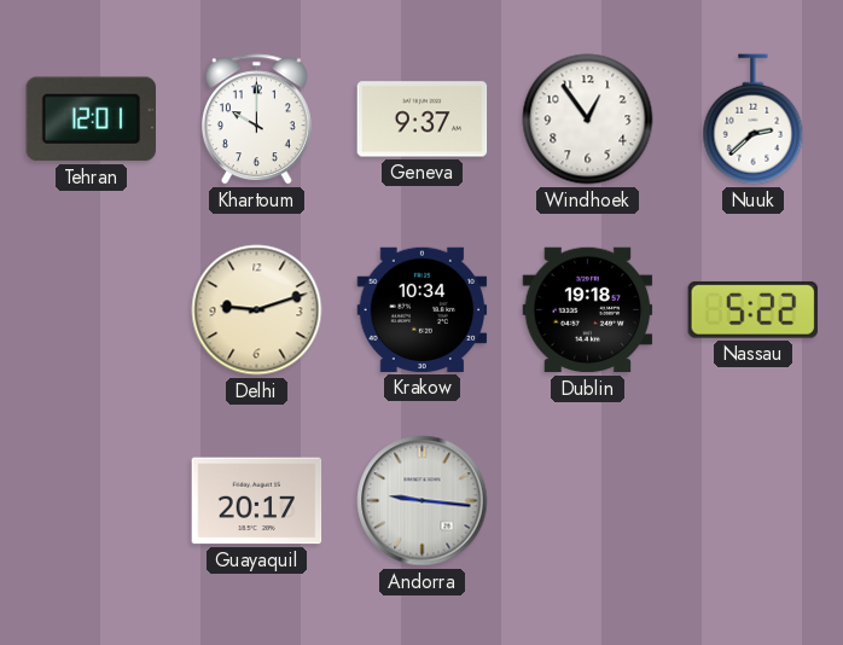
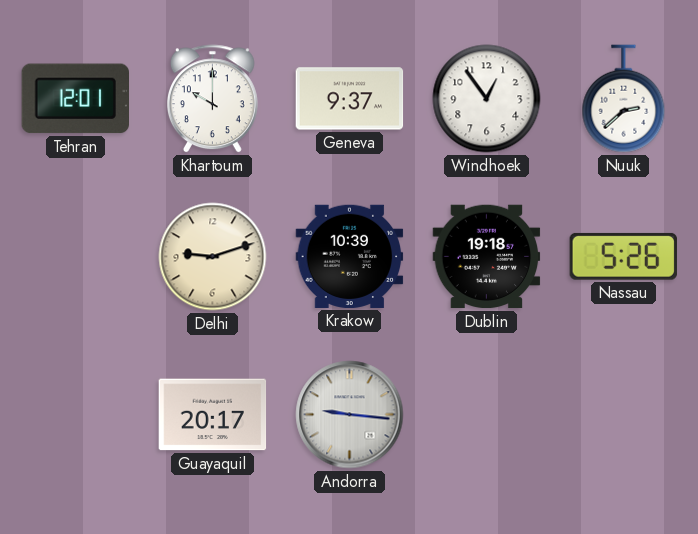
Krakow: 10:34 -> 10:39
Nassau: 5:22 -> 5:26
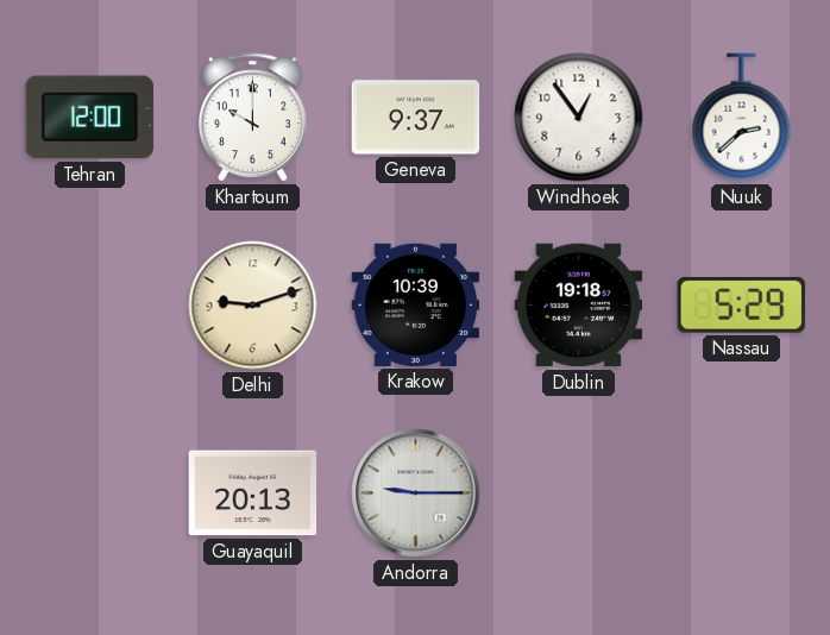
Tehran: 12:01 -> 12:00
Nassau: 5:26 -> 5:29
Guayaquil: 20:17 -> 20:13
Andorra: 9:16 -> 9:15
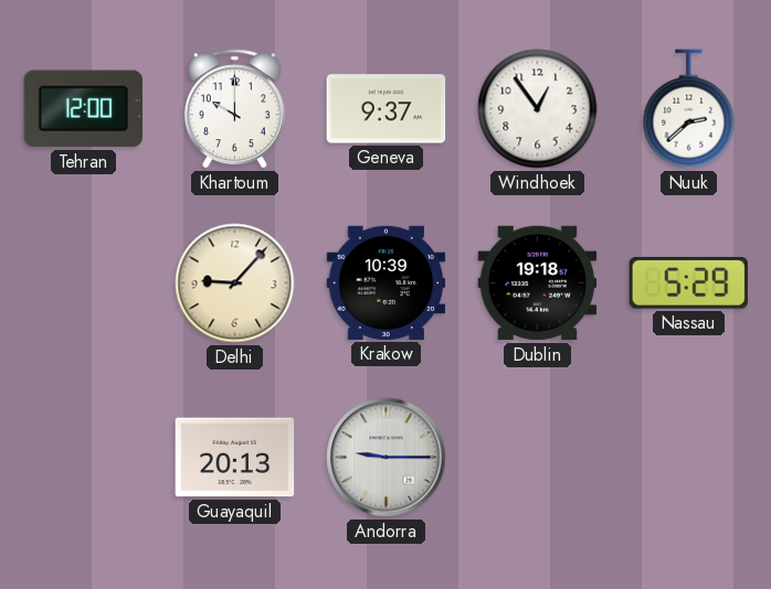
Delhi: 9:12 -> 9:07
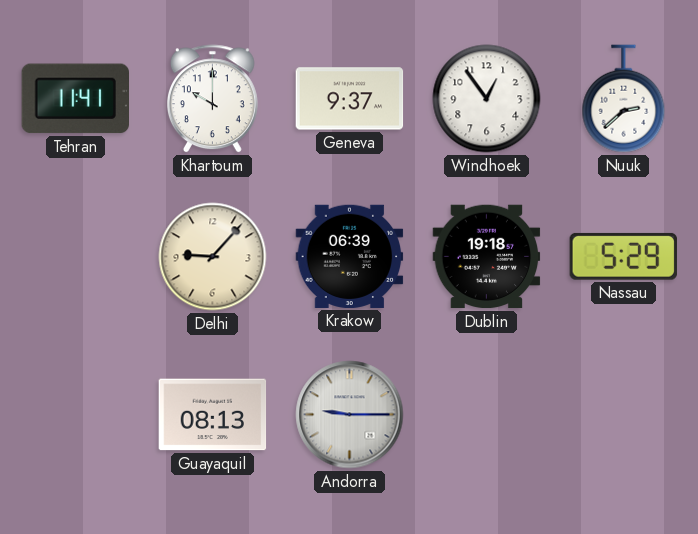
Tehran: 12:00 -> 11:41
Krakow: 10:39 -> 06:39
Guayaquil: 20:13 -> 08:13
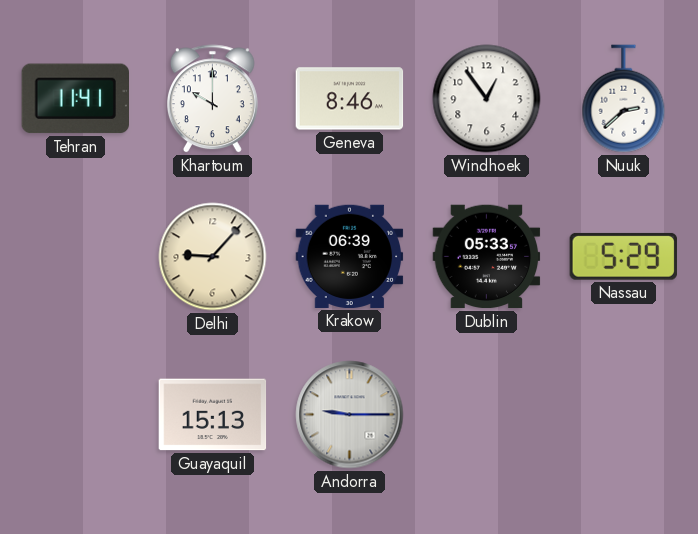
Geneva: 9:37 -> 8:46
Dublin: 19:18 -> 05:33
Guayaquil: 08:13 -> 15:13
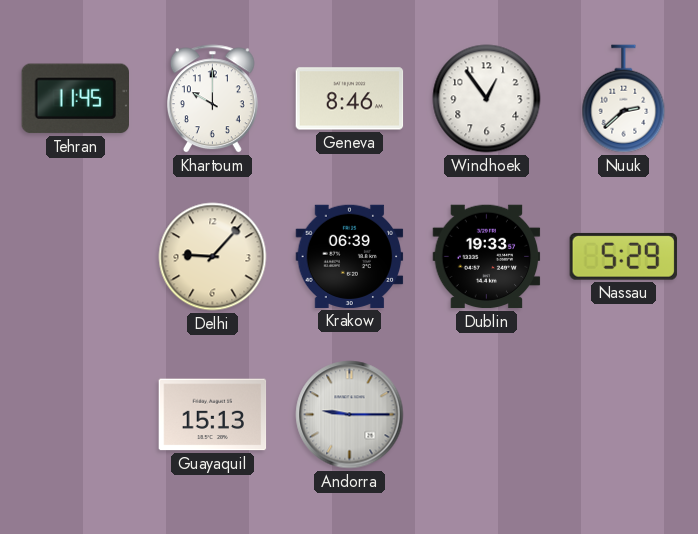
Tehran: 11:41 -> 11:45
Dublin: 05:33 -> 19:33
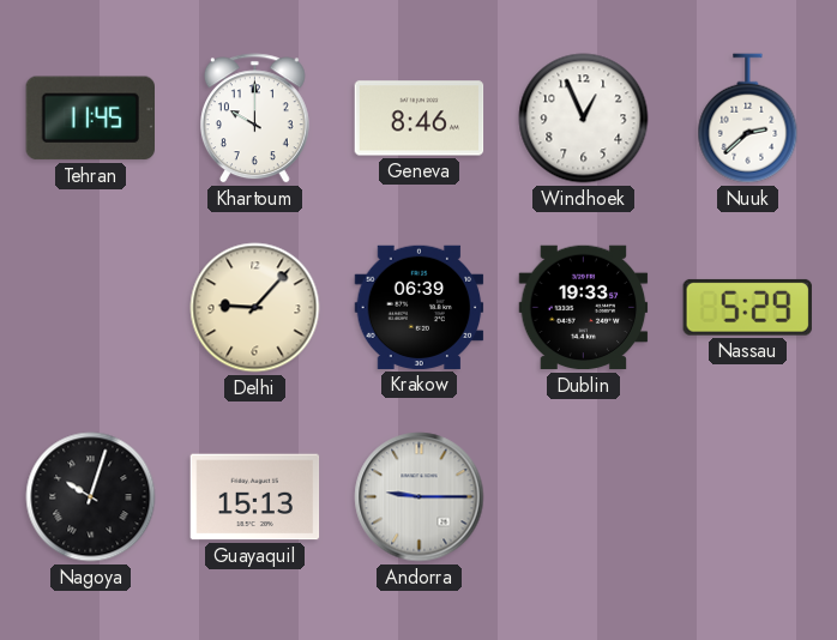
Windhoek: 12:54 -> 12:56
Nagoya: none -> 10:03
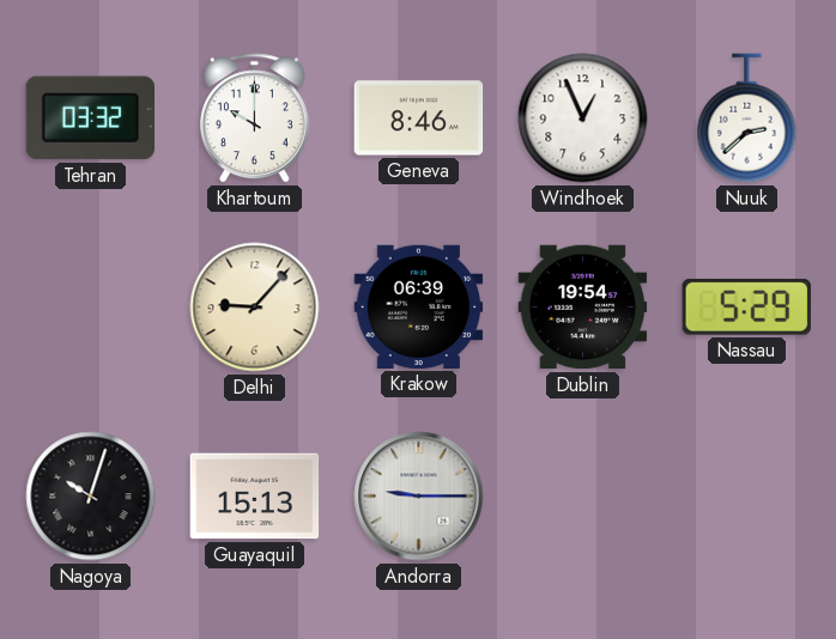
Tehran: 11:45 -> 03:32
Dublin: 19:33 -> 19:54
